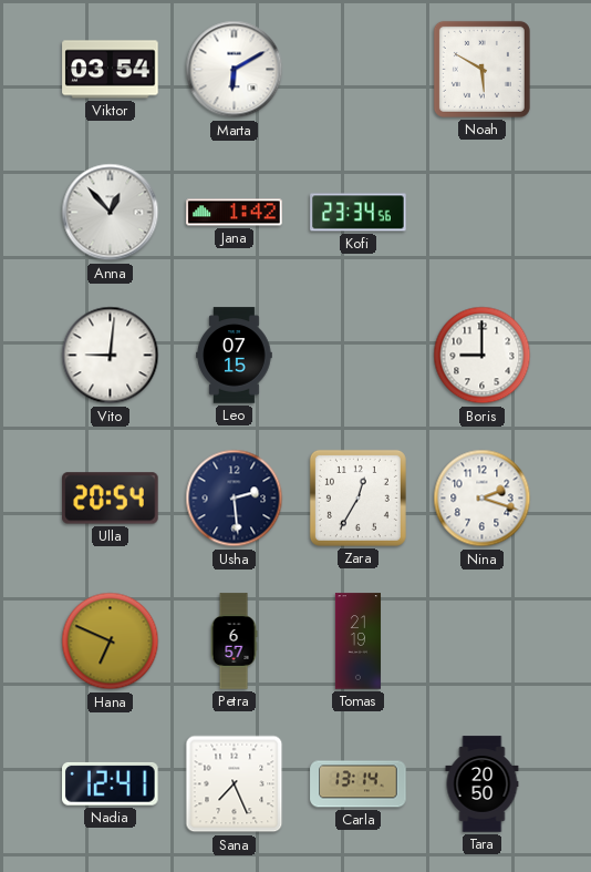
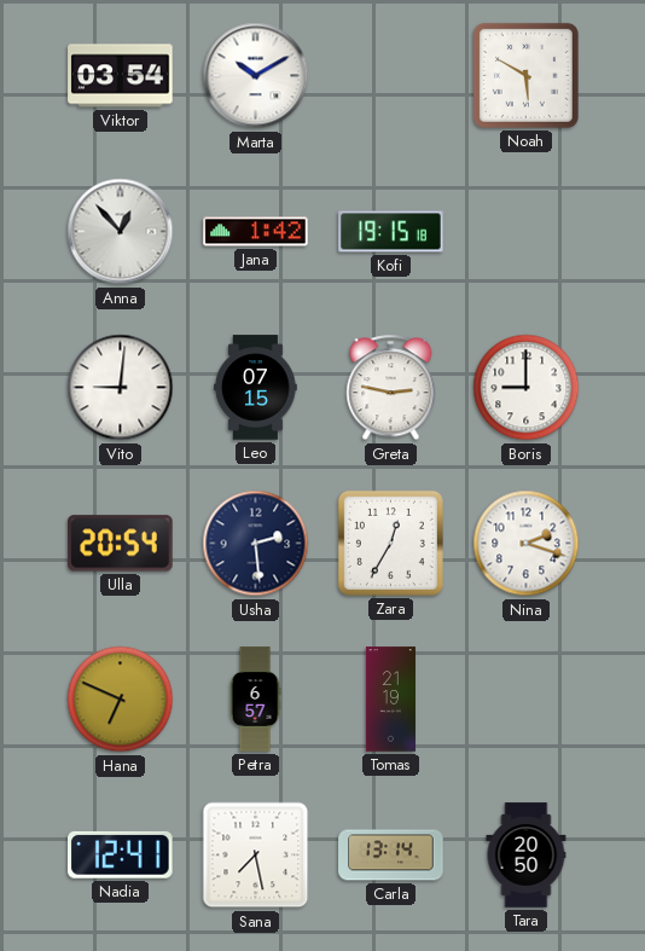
Marta: 6:10 -> 10:10
Kofi: 23:34 -> 19:15
Greta: none -> 2:47
Sana: 7:26 -> 7:28
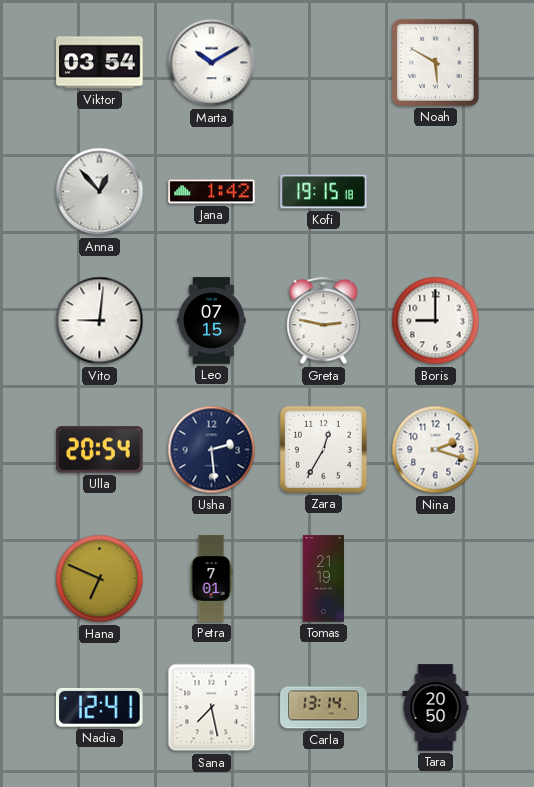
Petra: 6:57 -> 7:01
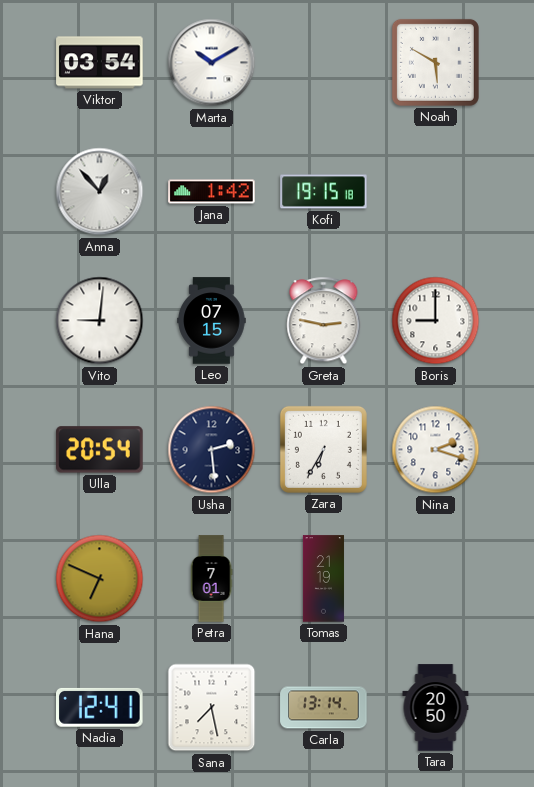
Zara: 12:35 -> 6:35
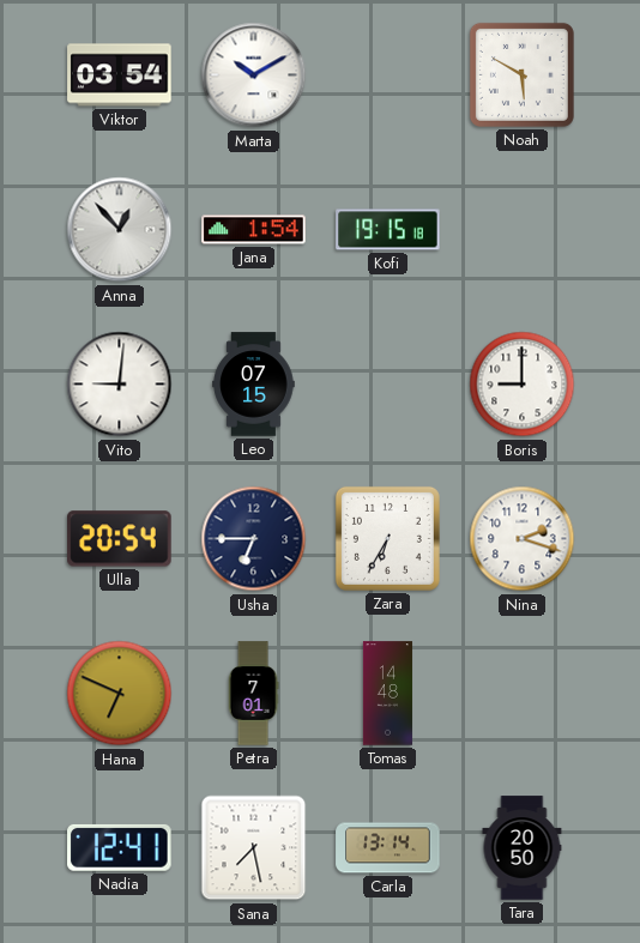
Jana: 1:42 -> 1:54
Greta: 2:47 -> none
Usha: 2:29 -> 6:45
Tomas: 21:19 -> 14:48
